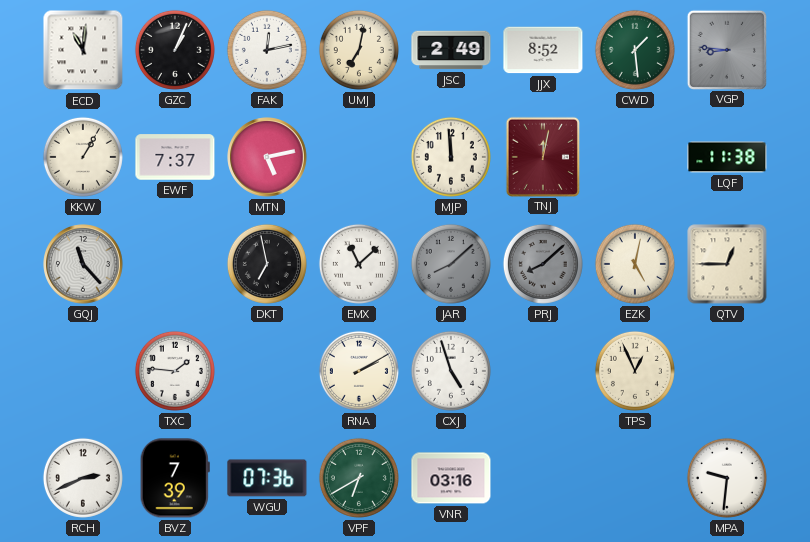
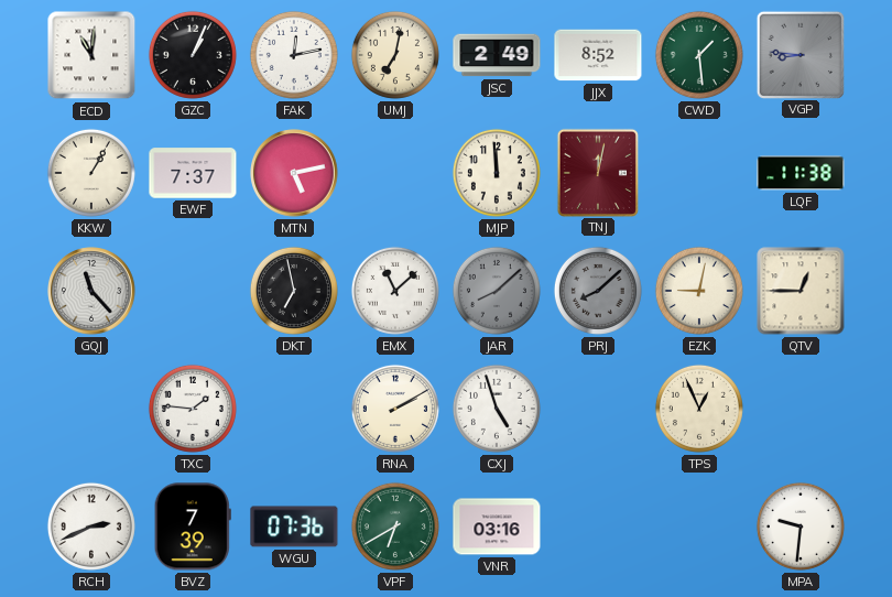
EZK: 5:02 -> 9:02
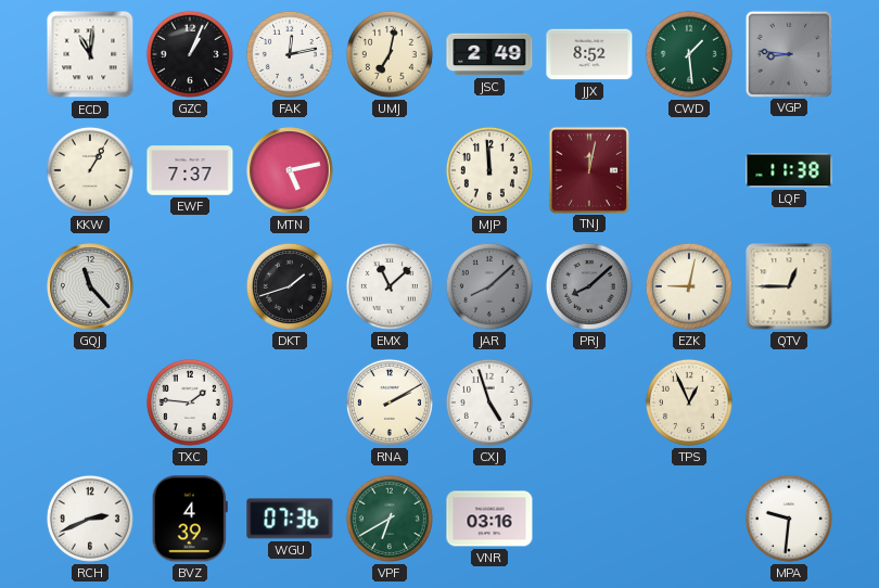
DKT: 6:58 -> 1:42
BVZ: 7:39 -> 4:39
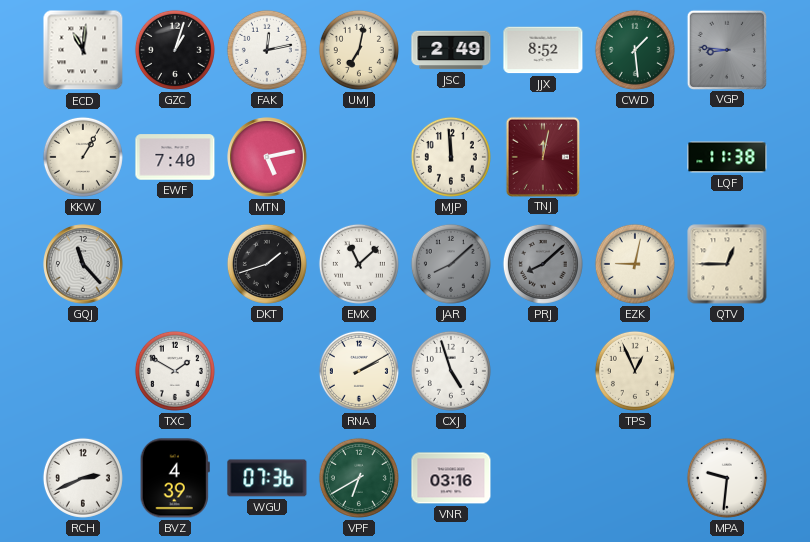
GZC: 1:04 -> 1:03
EWF: 7:37 -> 7:40
TXC: 1:46 -> 1:50
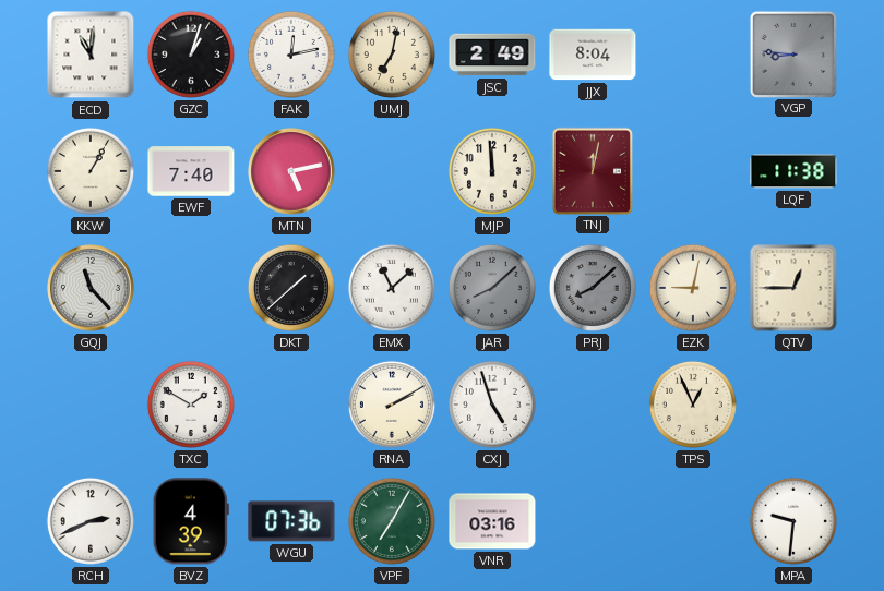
JJX: 8:52 -> 8:04
CWD: 1:29 -> none
DKT: 1:42 -> 1:38
VPF: 6:40 -> 7:05
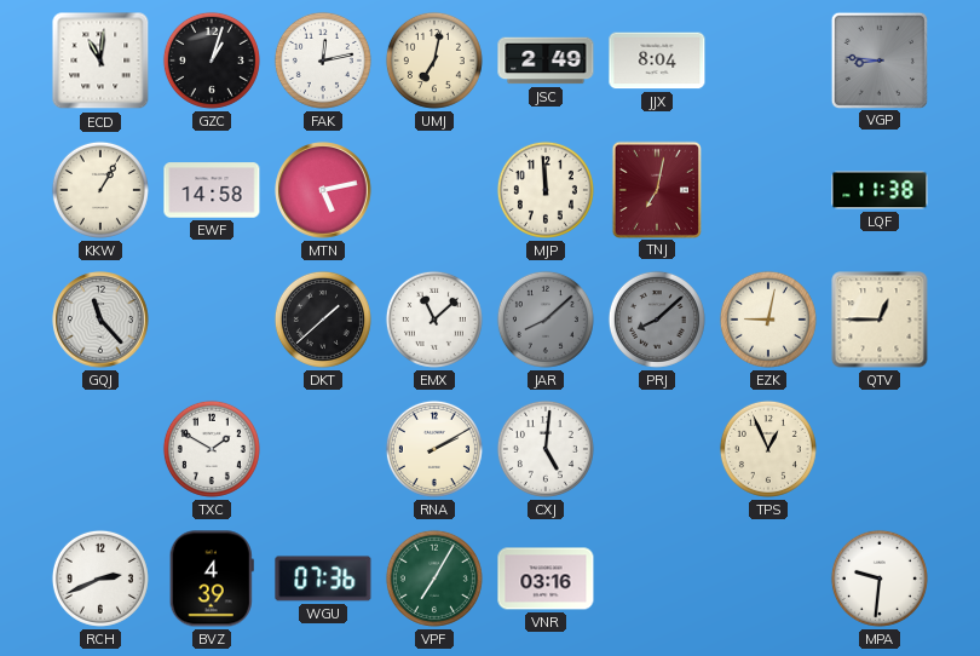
EWF: 7:40 -> 14:58
TNJ: 12:02 -> 7:02
CXJ: 4:57 -> 5:01
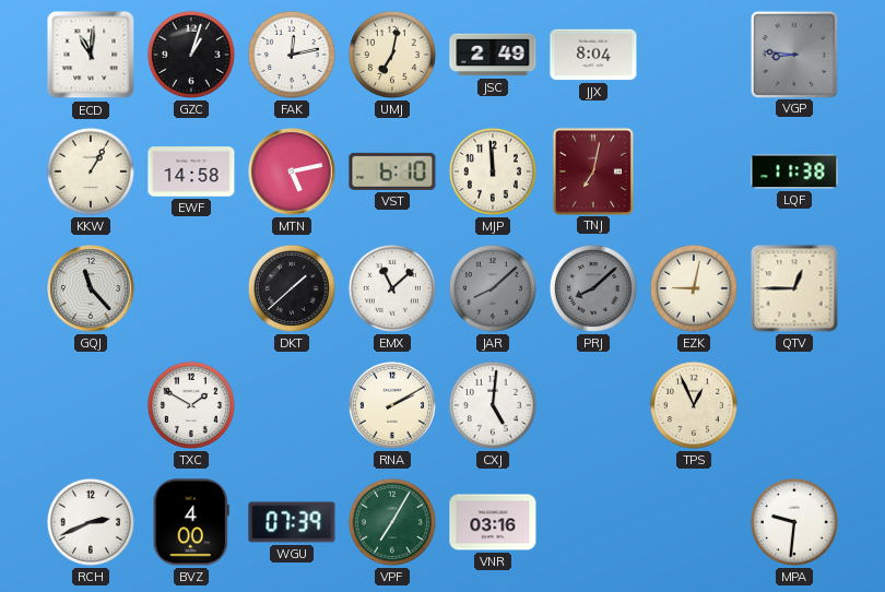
VST: none -> 6:10
BVZ: 4:39 -> 4:00
WGU: 07:36 -> 07:39
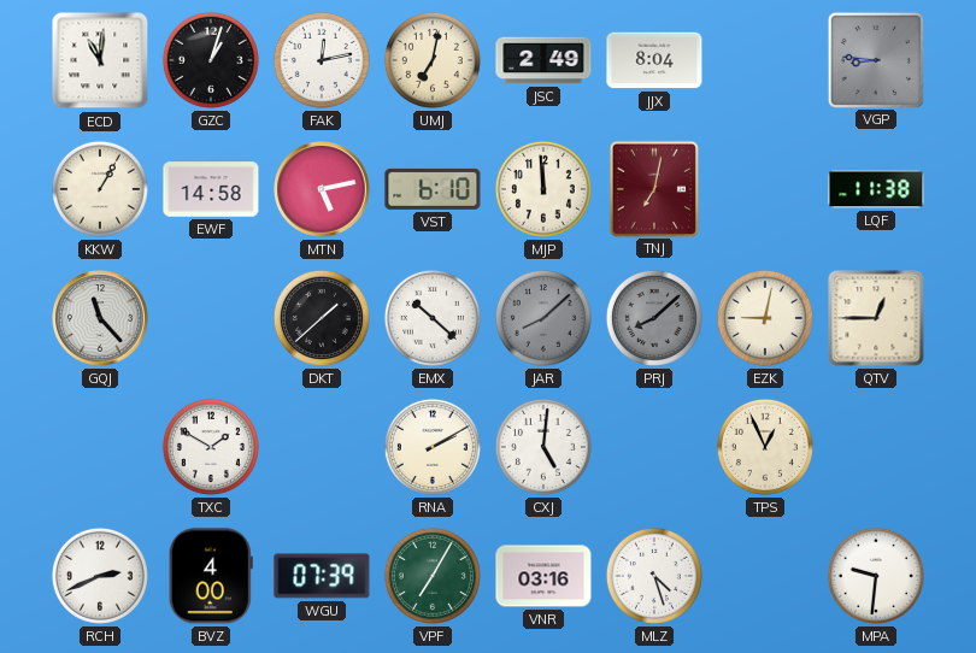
EMX: 11:08 -> 10:22
MLZ: none -> 4:27
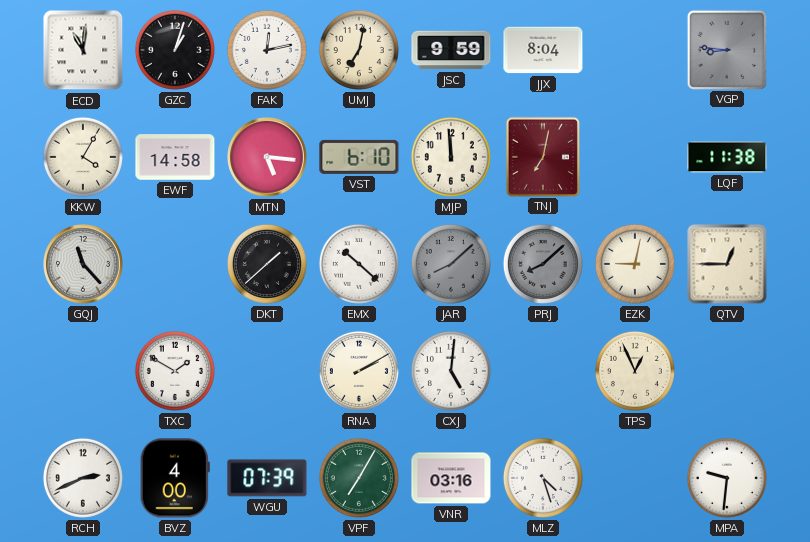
JSC: 2:49 -> 9:59
KKW: 1:05 -> 4:05
MTN: 5:13 -> 5:16
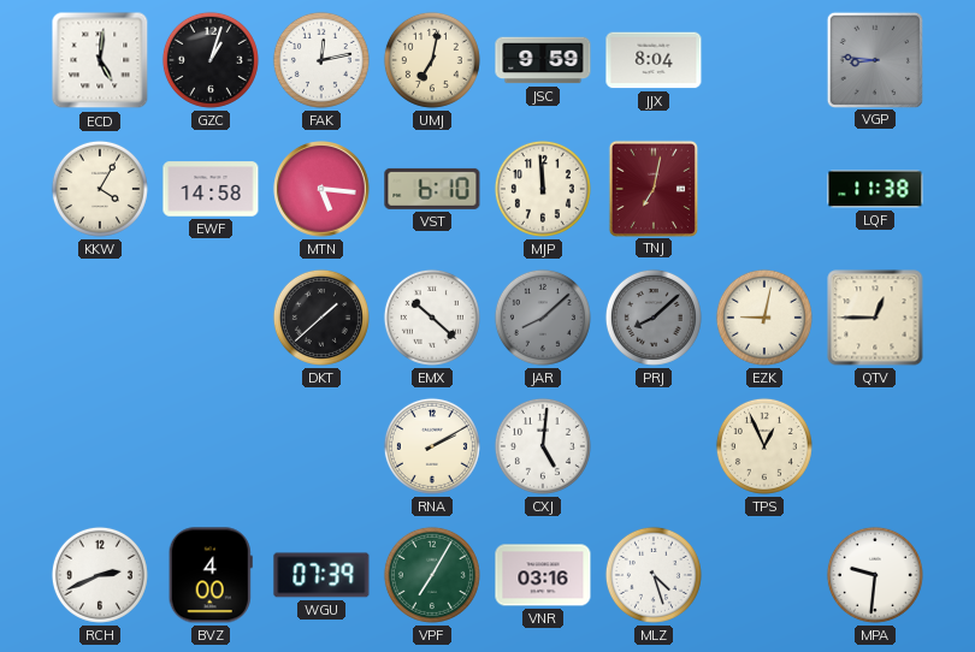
ECD: 11:01 -> 5:01
GQJ: 11:23 -> none
TXC: 1:50 -> none
